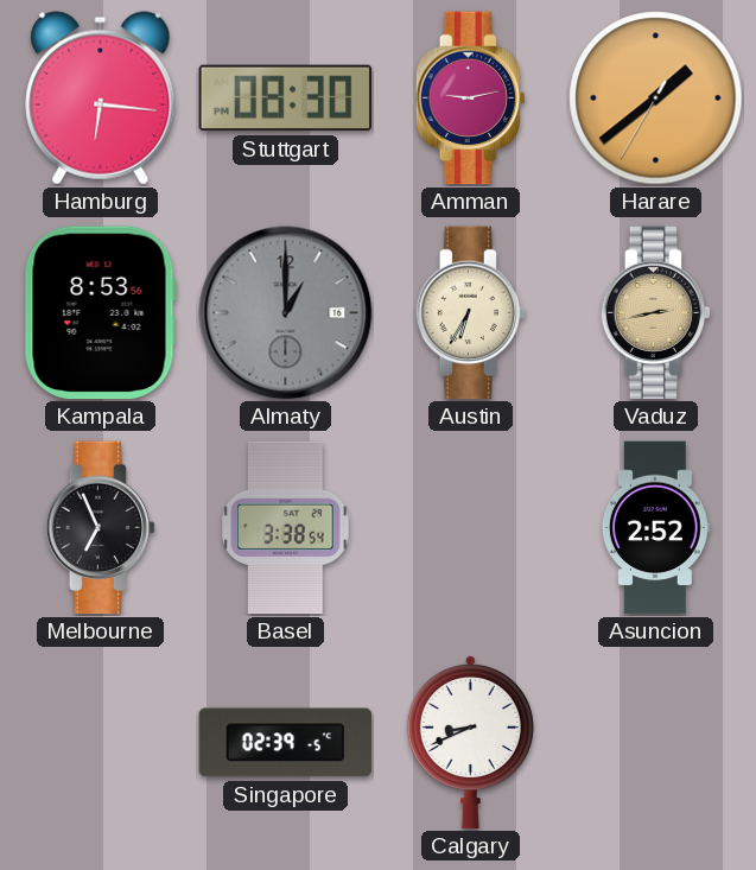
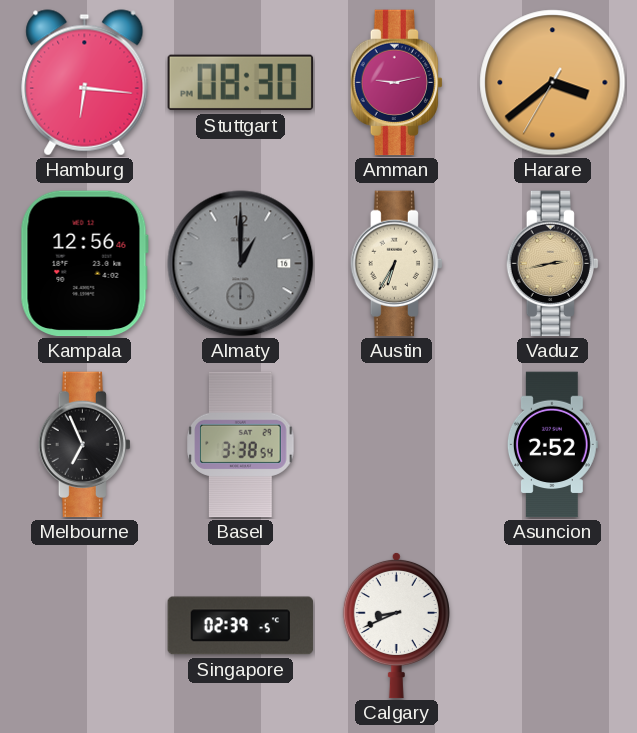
Harare: 1:38 -> 3:38
Kampala: 8:53 -> 12:56
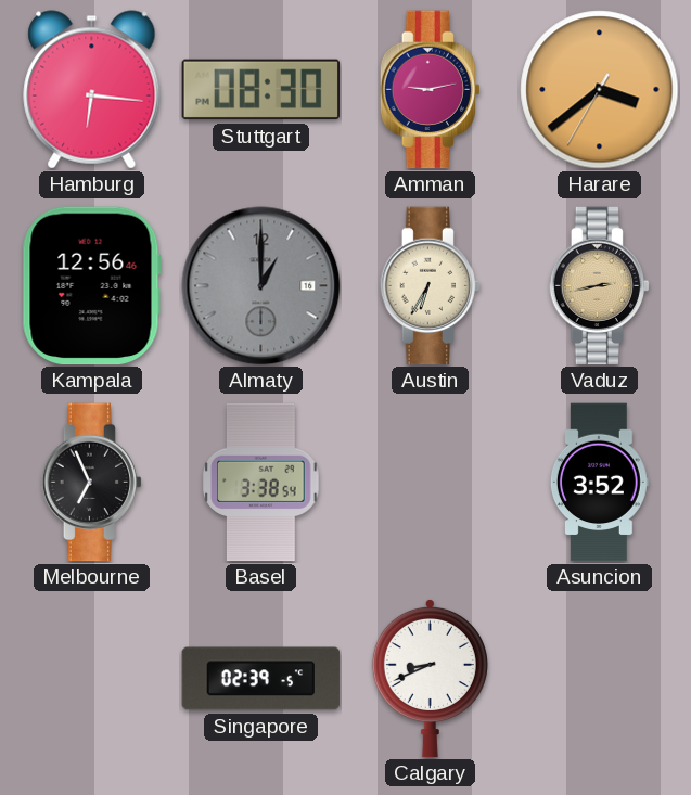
Asuncion: 2:52 -> 3:52
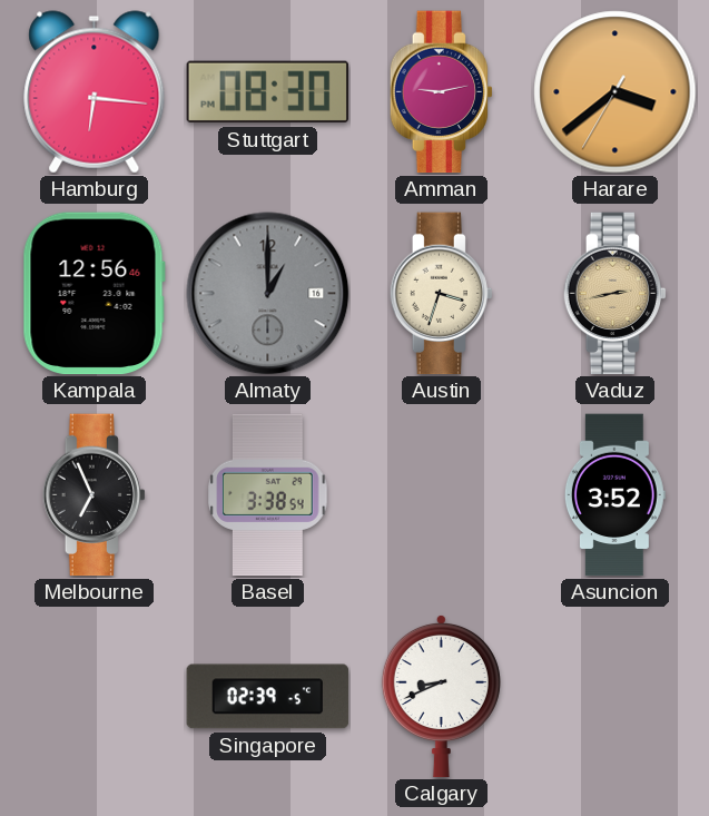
Austin: 6:35 -> 3:33
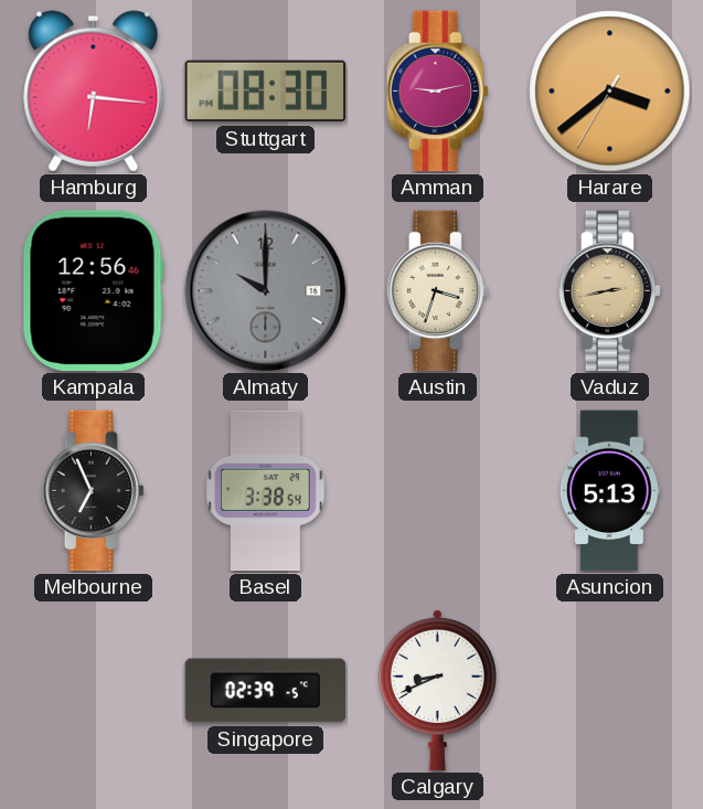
Almaty: 1:00 -> 10:00
Asuncion: 3:52 -> 5:13
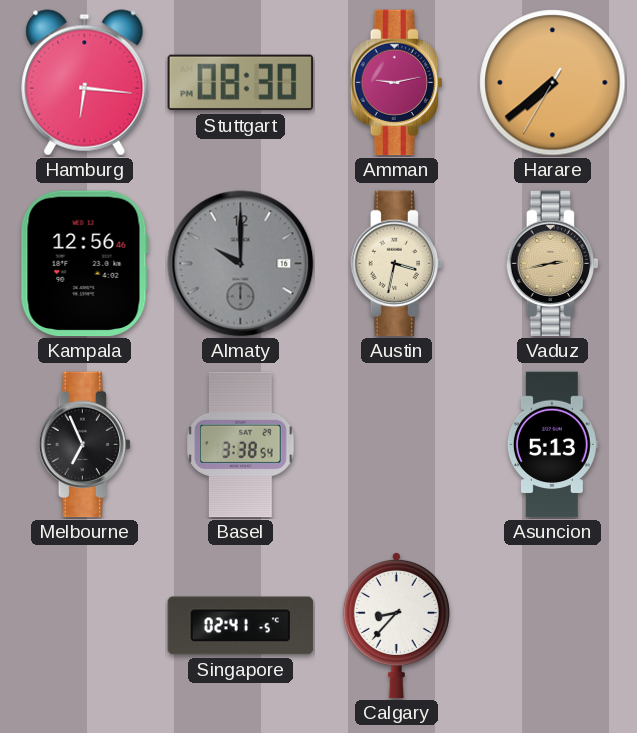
Harare: 3:38 -> 7:38
Austin: 3:33 -> 3:32
Singapore: 02:39 -> 02:41
Calgary: 8:41 -> 8:37
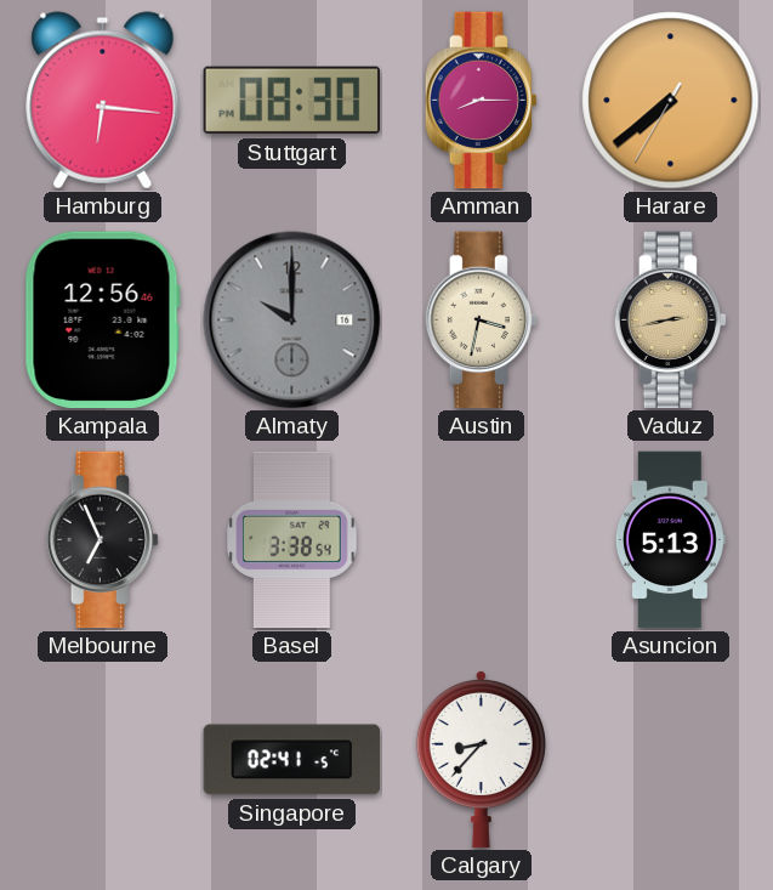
Amman: 9:13 -> 8:15
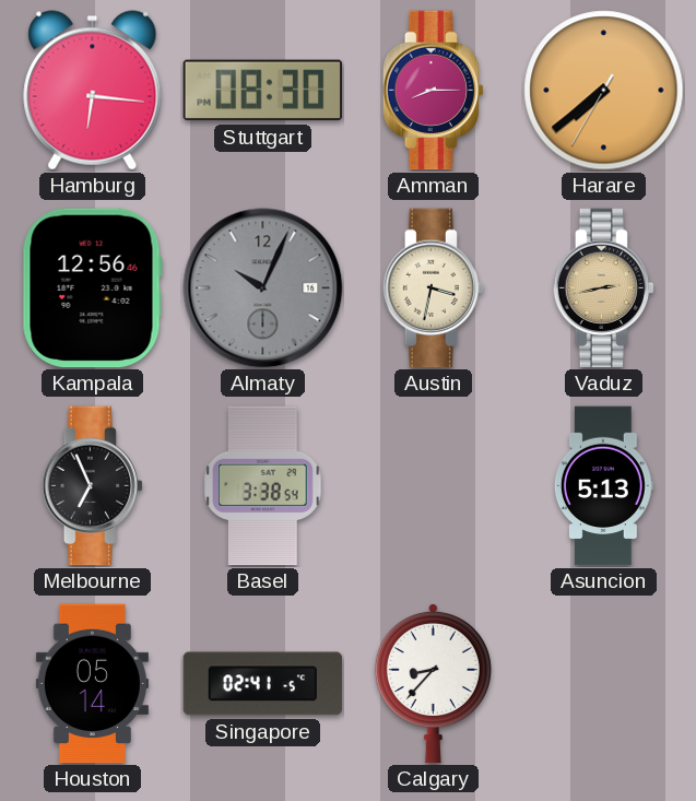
Almaty: 10:00 -> 10:04
Houston: none -> 05:14
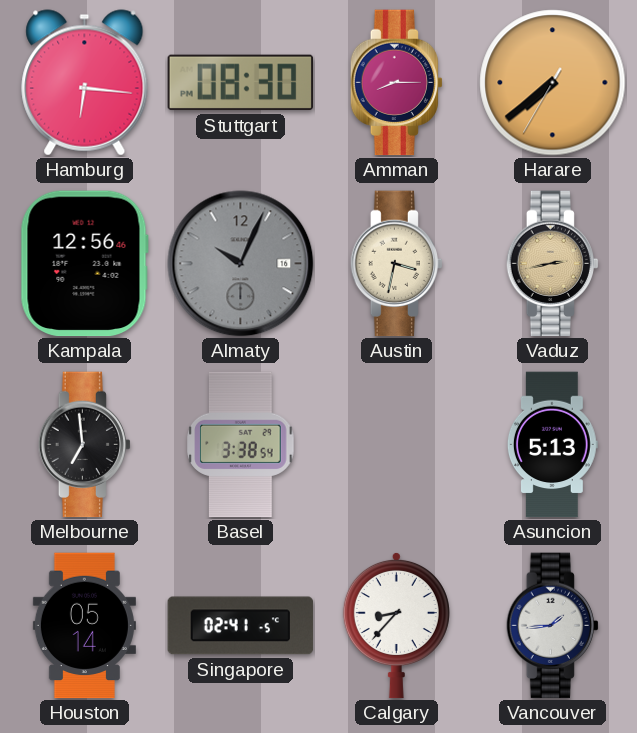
Melbourne: 6:56 -> 6:59
Vancouver: none -> 1:44
